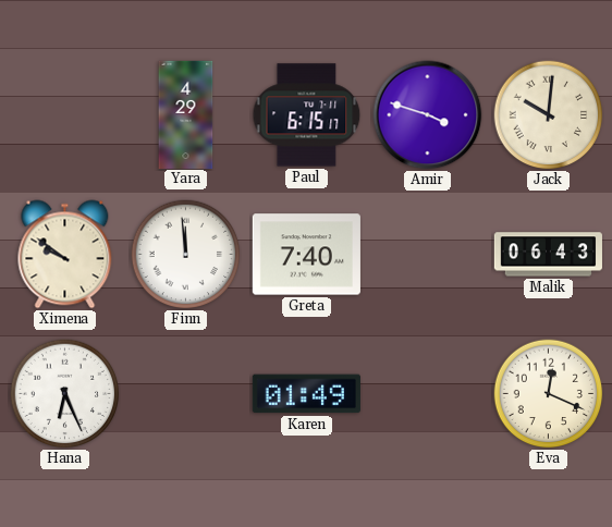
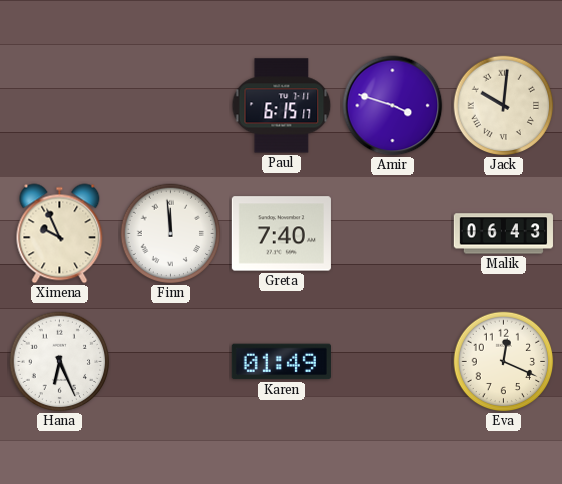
Yara: 4:29 -> none
Ximena: 9:51 -> 9:56
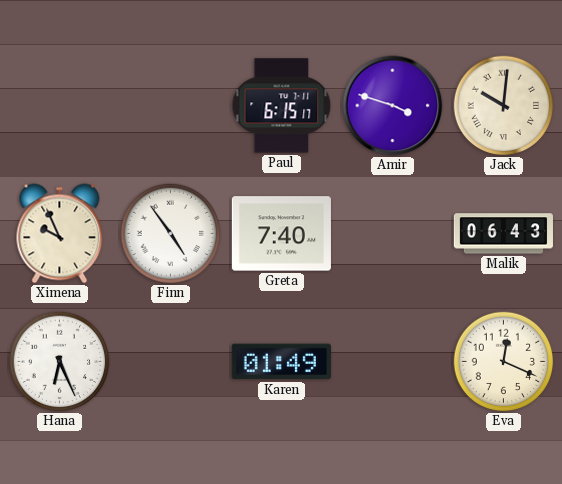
Finn: 11:59 -> 4:54
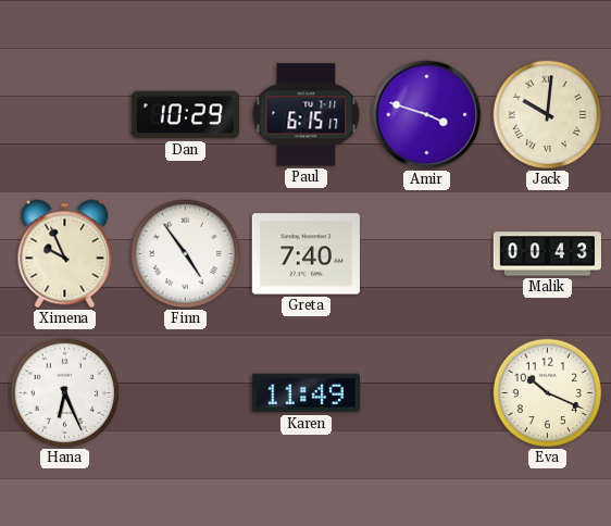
Dan: none -> 10:29
Malik: 06:43 -> 00:43
Karen: 01:49 -> 11:49
Eva: 12:19 -> 10:19
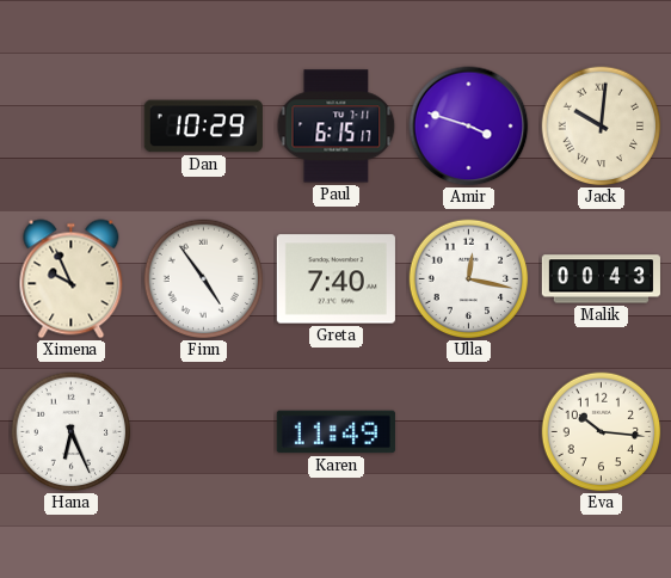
Ulla: none -> 12:17
Eva: 10:19 -> 10:16
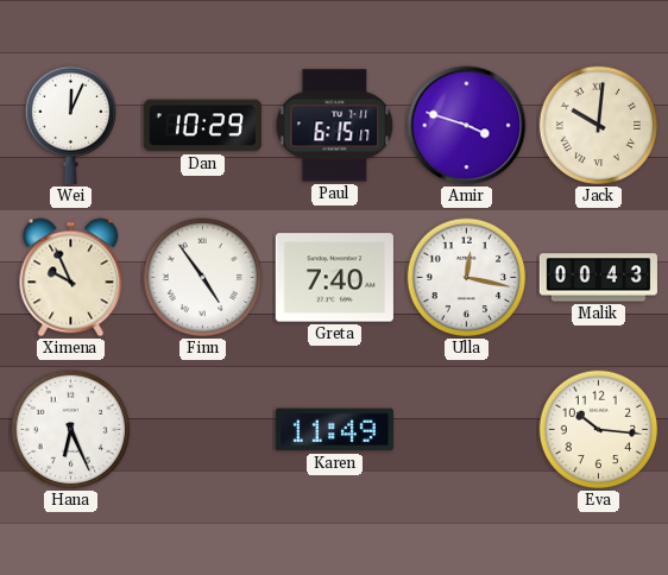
Wei: none -> 12:04
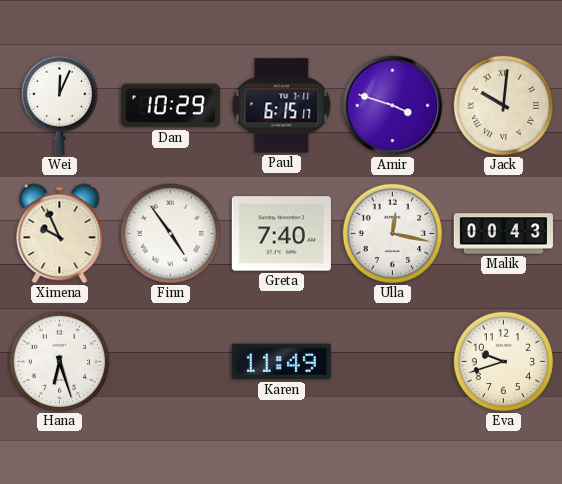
Hana: 6:26 -> 6:27
Eva: 10:16 -> 9:42
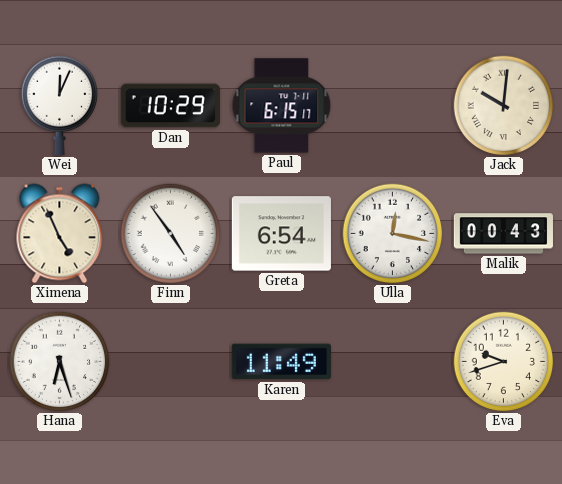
Amir: 3:48 -> none
Ximena: 9:56 -> 4:56
Greta: 7:40 -> 6:54
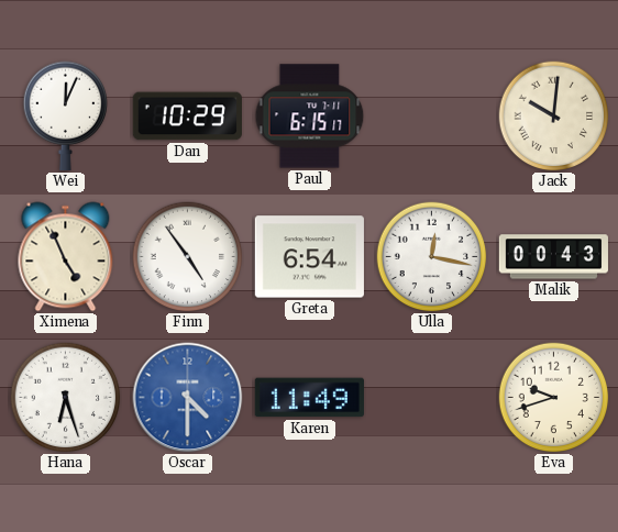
Oscar: none -> 4:30
